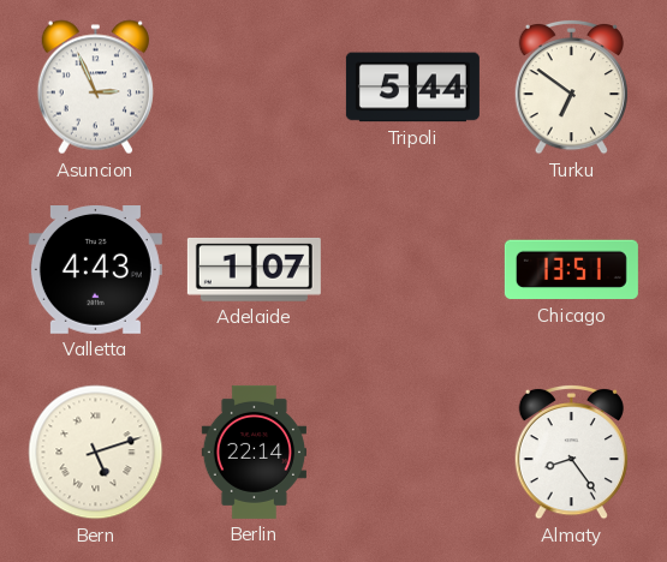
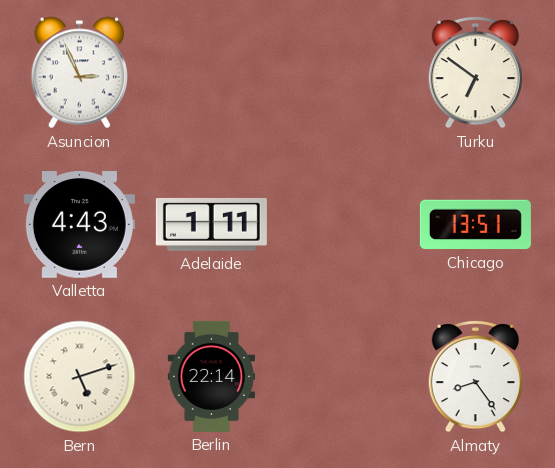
Tripoli: 5:44 -> none
Adelaide: 1:07 -> 1:11
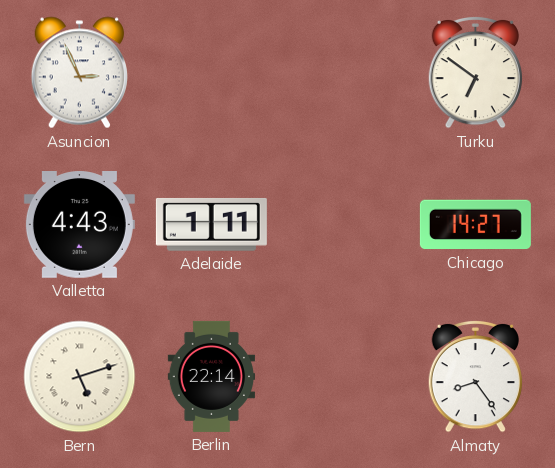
Chicago: 13:51 -> 14:27
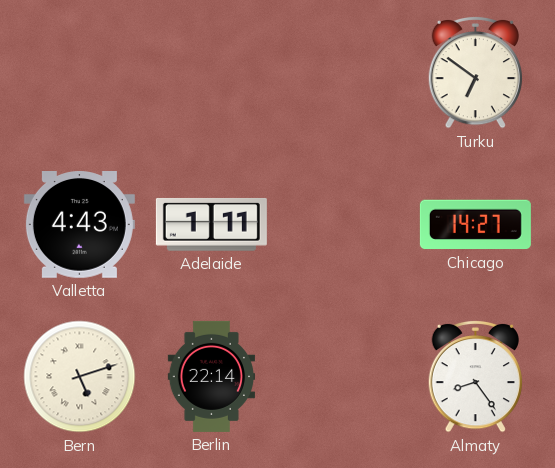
Asuncion: 2:56 -> none
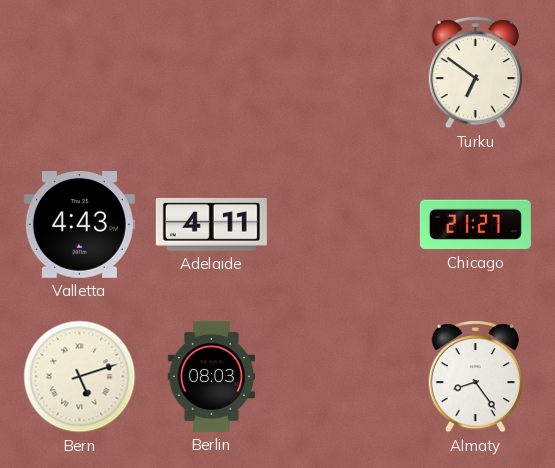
Adelaide: 1:11 -> 4:11
Chicago: 14:27 -> 21:27
Berlin: 22:14 -> 08:03
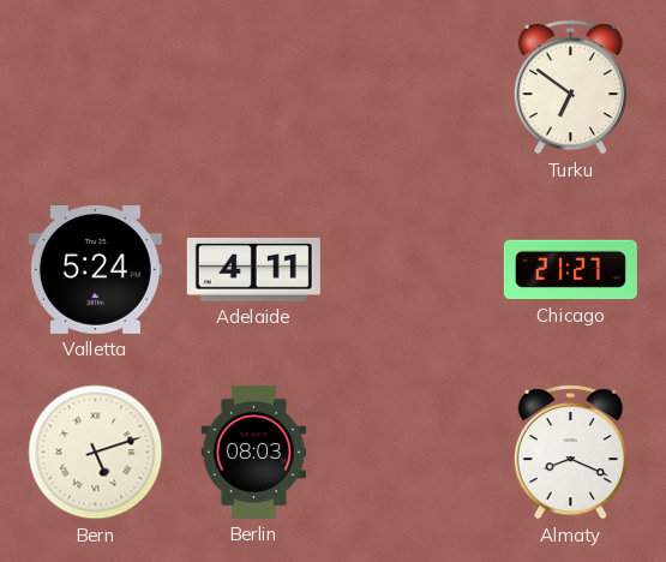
Valletta: 4:43 -> 5:24
Almaty: 8:24 -> 8:19
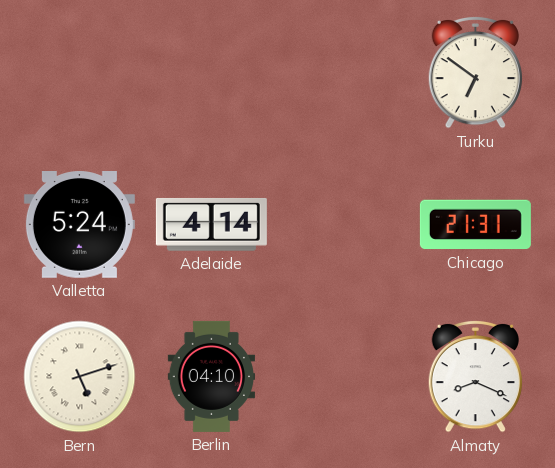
Adelaide: 4:11 -> 4:14
Chicago: 21:27 -> 21:31
Berlin: 08:03 -> 04:10
